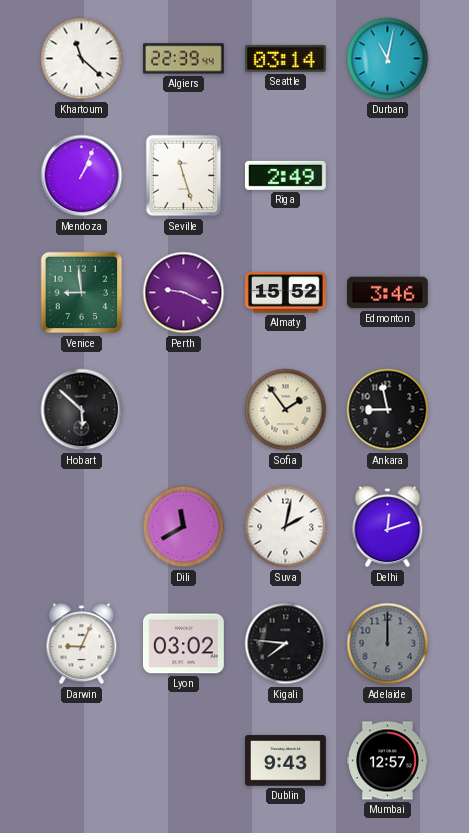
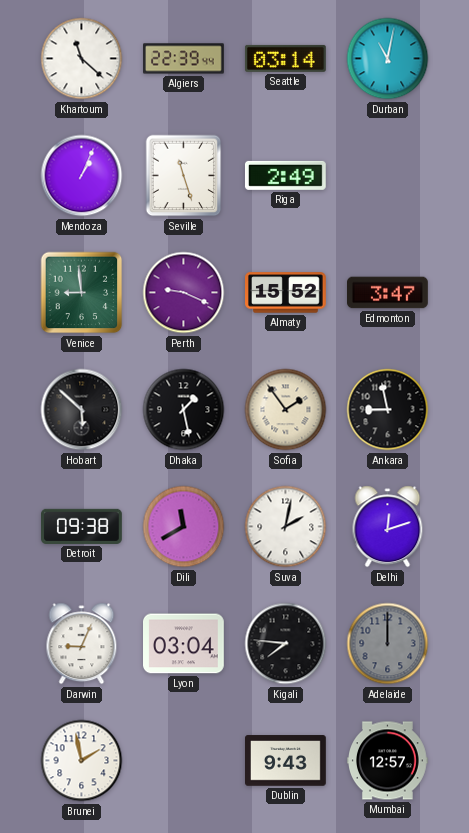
Edmonton: 3:46 -> 3:47
Dhaka: none -> 1:28
Detroit: none -> 09:38
Lyon: 03:02 -> 03:04
Brunei: none -> 1:58
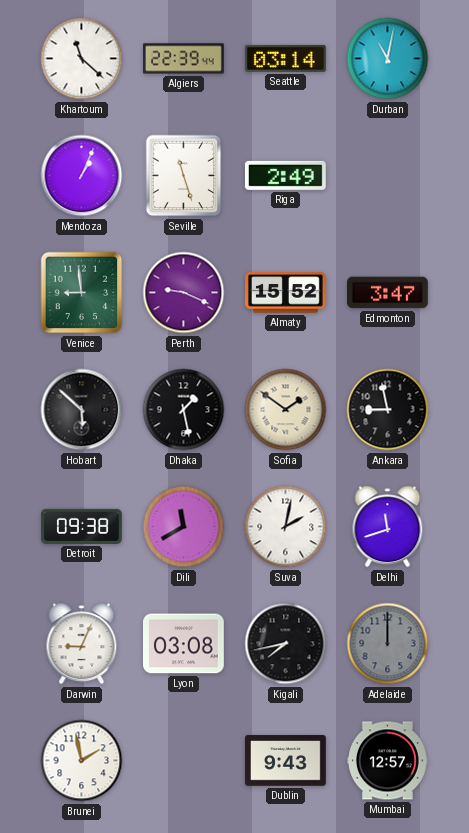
Sofia: 1:54 -> 1:51
Delhi: 12:12 -> 11:42
Lyon: 03:04 -> 03:08
Kigali: 7:46 -> 7:43
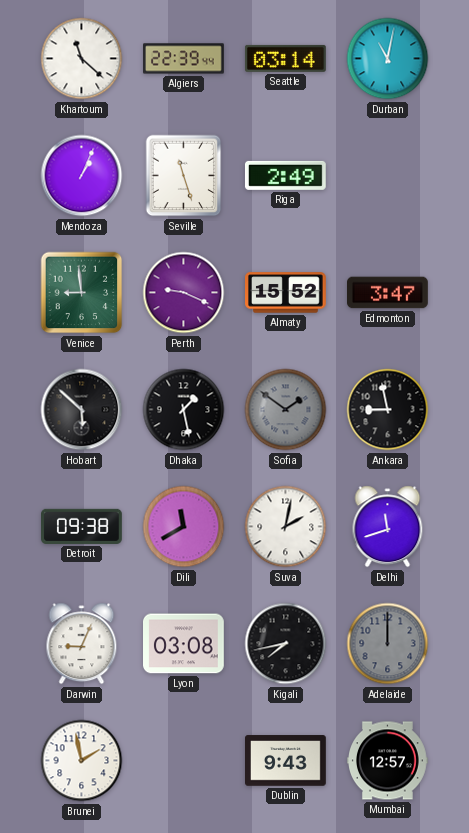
Sofia dial: cream -> grey
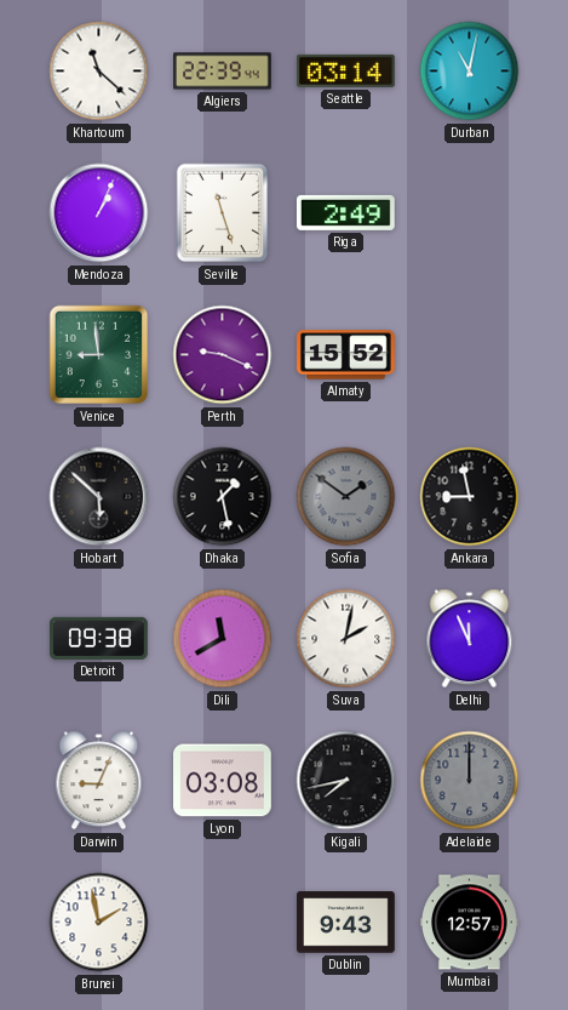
Edmonton: 3:47 -> none
Delhi: 11:42 -> 11:56
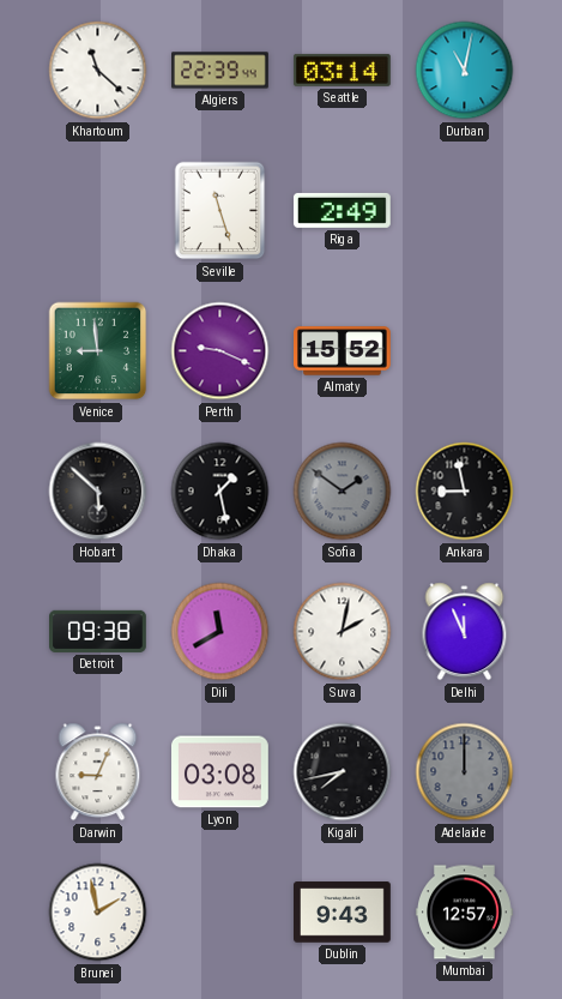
Mendoza: 1:04 -> none
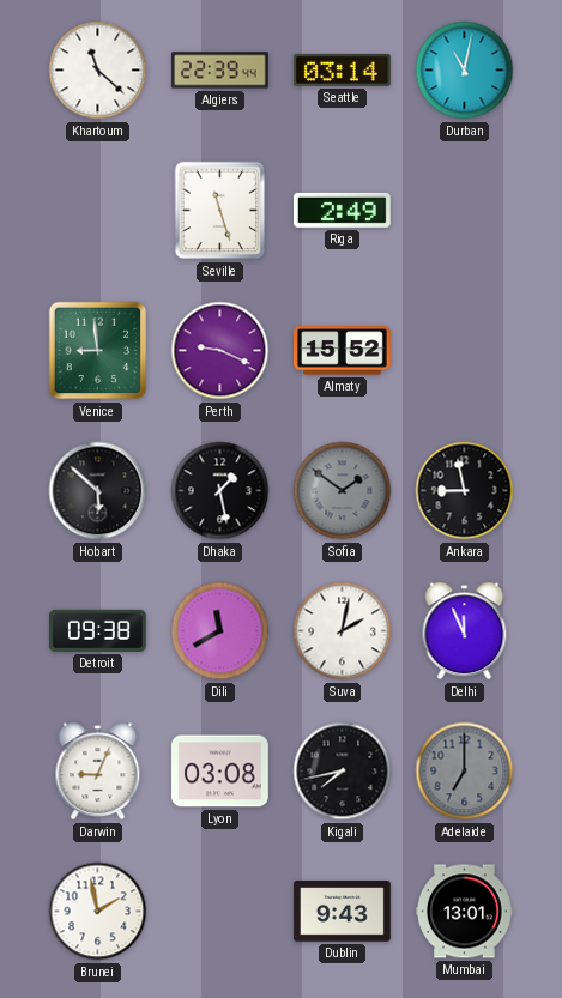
Adelaide: 12:00 -> 7:00
Mumbai: 12:57 -> 13:01
